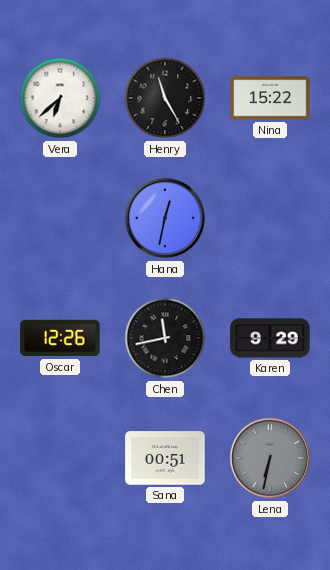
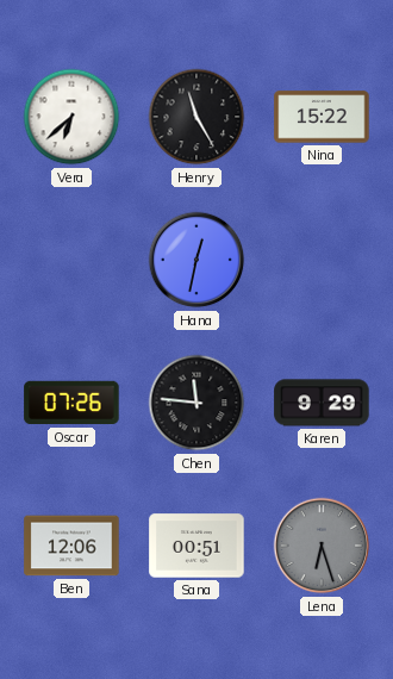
Oscar: 12:26 -> 07:26
Chen: 11:43 -> 11:46
Ben: none -> 12:06
Lena: 6:32 -> 6:27
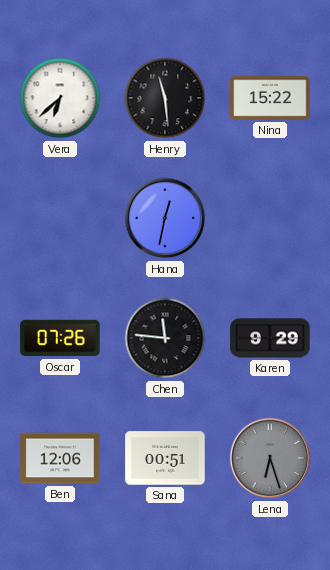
Henry: 11:25 -> 11:29
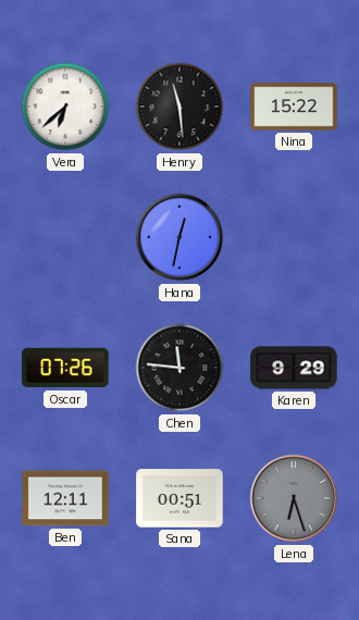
Ben: 12:06 -> 12:11
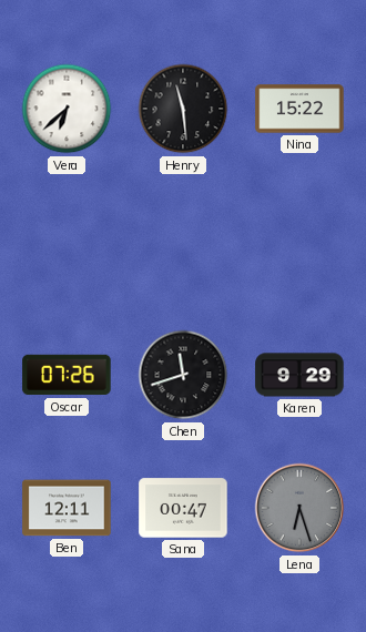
Hana: 12:32 -> none
Chen: 11:46 -> 11:42
Sana: 00:51 -> 00:47
